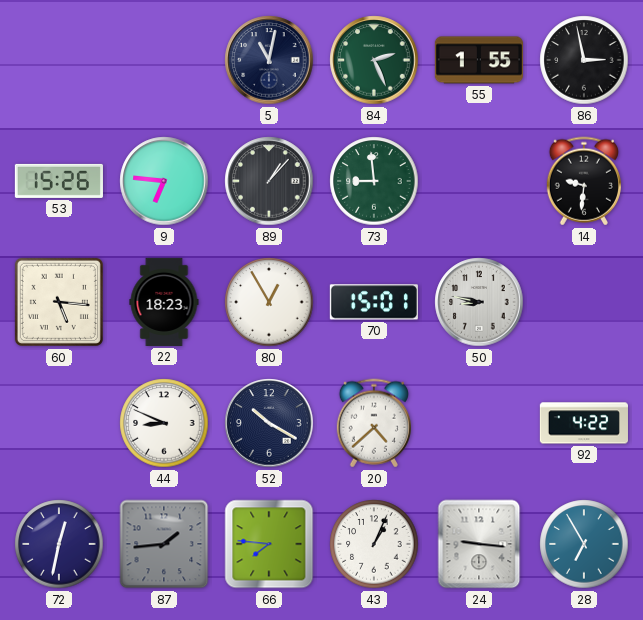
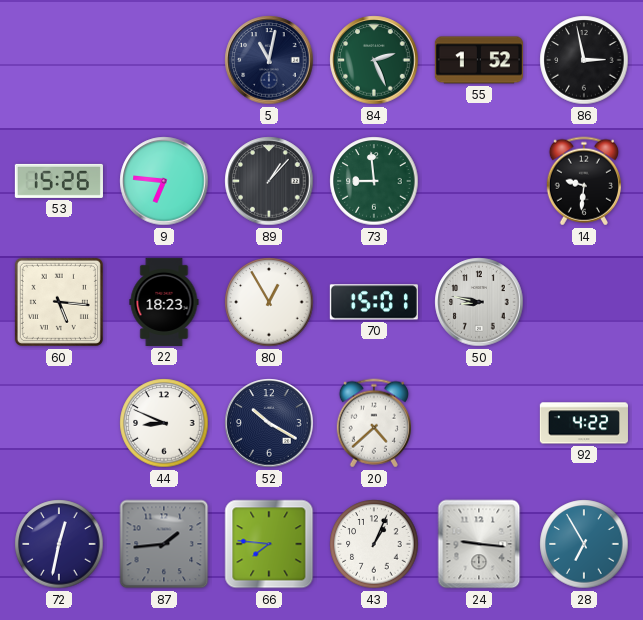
55: 1:55 -> 1:52
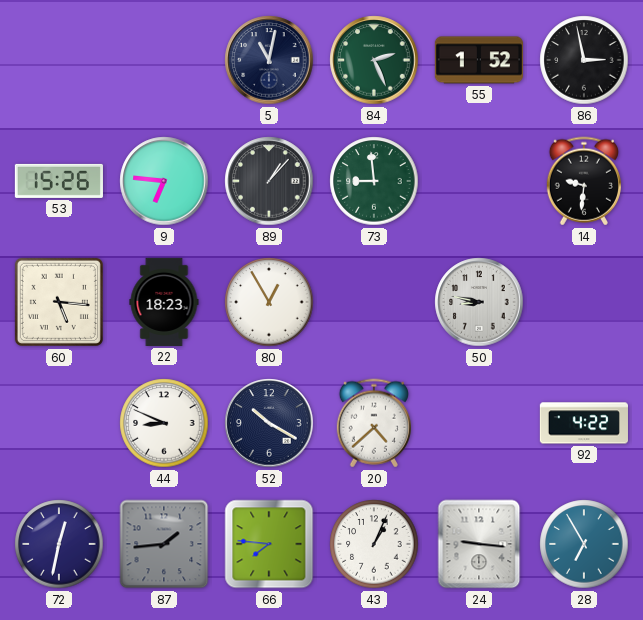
70: 15:01 -> none
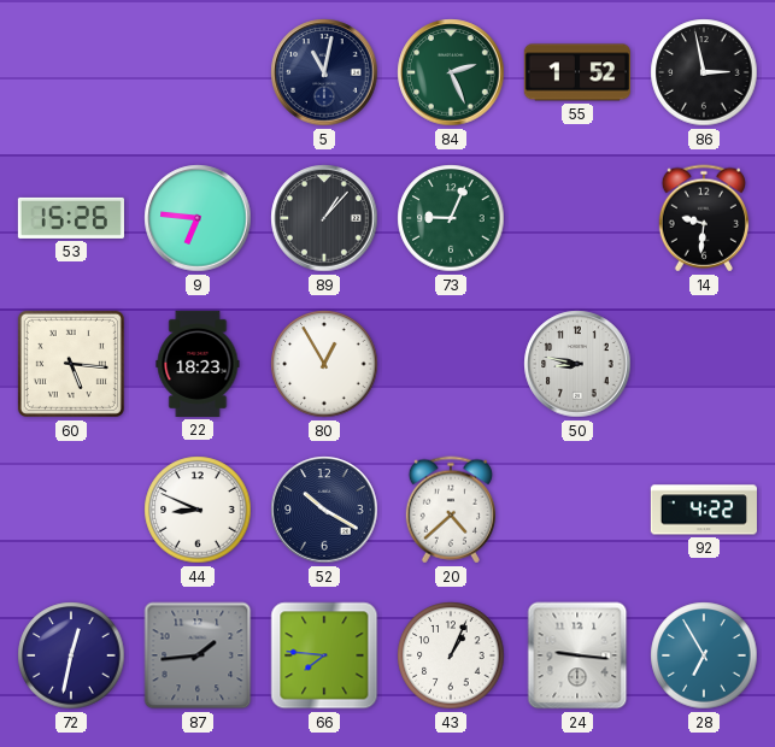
73: 8:59 -> 9:04
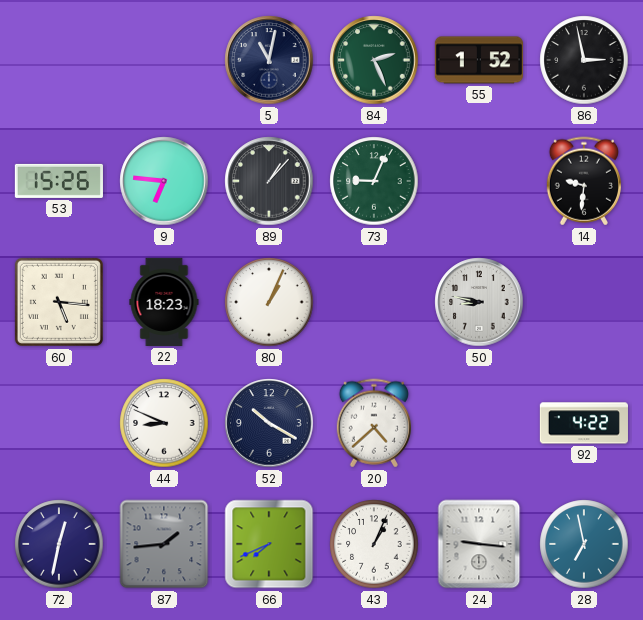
80: 12:55 -> 1:04
66: 7:46 -> 7:41
28: 6:55 -> 6:58
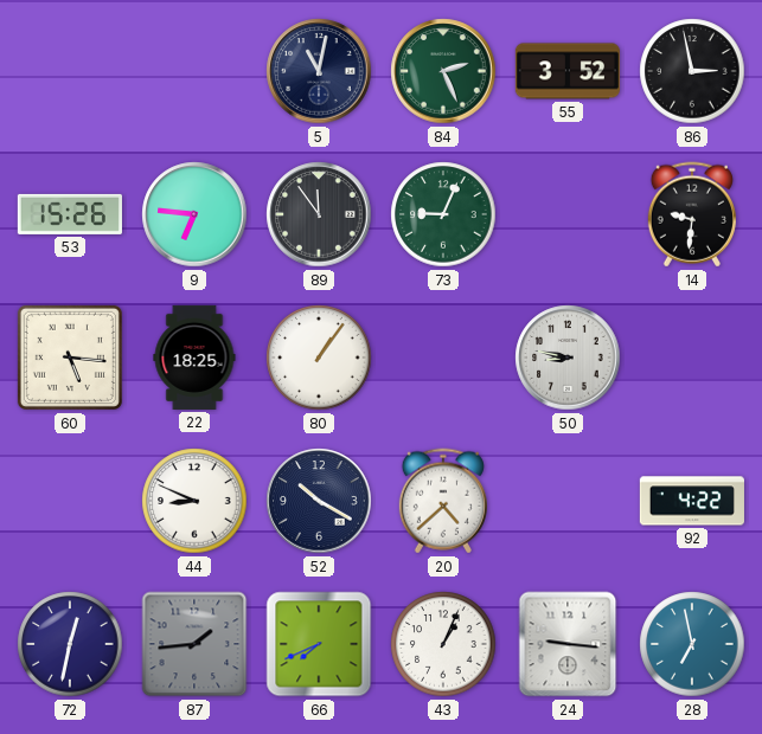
55: 1:52 -> 3:52
89: 1:07 -> 11:54
22: 18:23 -> 18:25
80: 1:04 -> 1:06
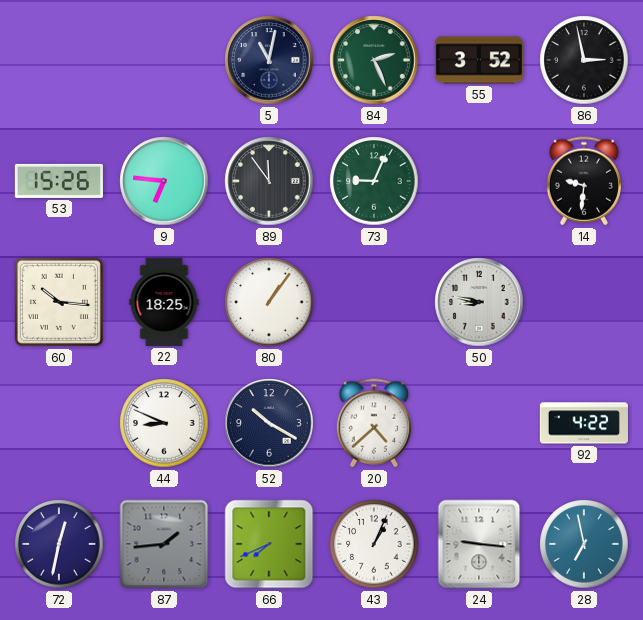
60: 5:16 -> 10:16
